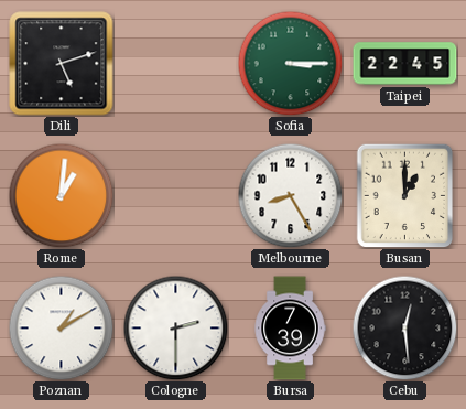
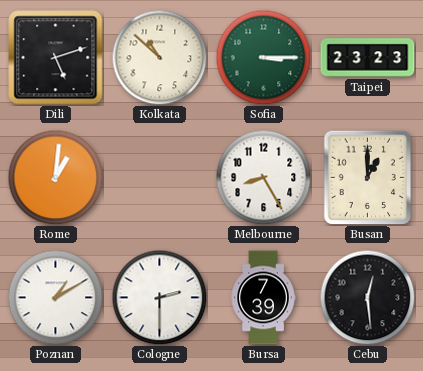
Kolkata: none -> 10:52
Taipei: 22:45 -> 23:23
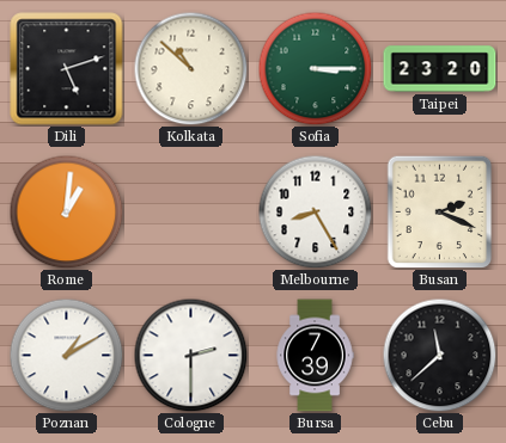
Taipei: 23:23 -> 23:20
Busan: 1:00 -> 2:19
Cebu: 12:29 -> 11:38
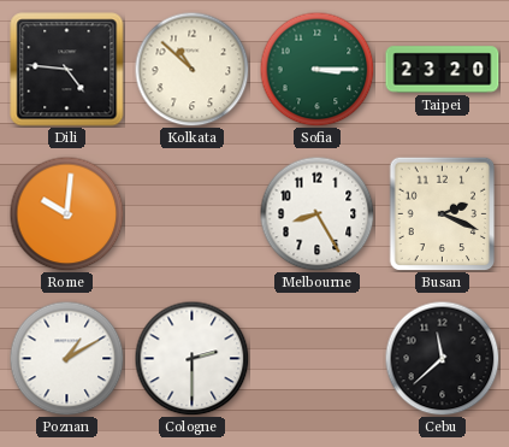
Dili: 5:12 -> 4:46
Rome: 1:01 -> 10:01
Bursa: 7:39 -> none
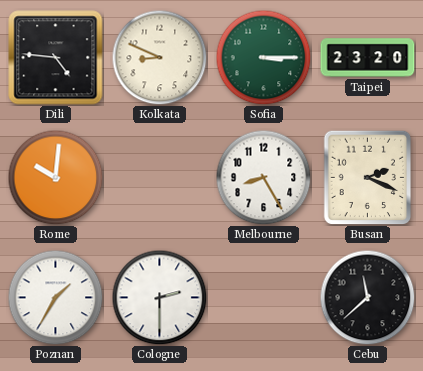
Kolkata: 10:52 -> 8:49
Poznan: 1:10 -> 1:35
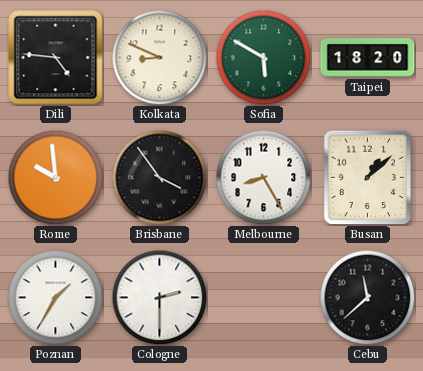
Sofia: 3:15 -> 5:50
Taipei: 23:20 -> 18:20
Rome: 10:01 -> 9:59
Brisbane: none -> 3:54
Busan: 2:19 -> 1:08
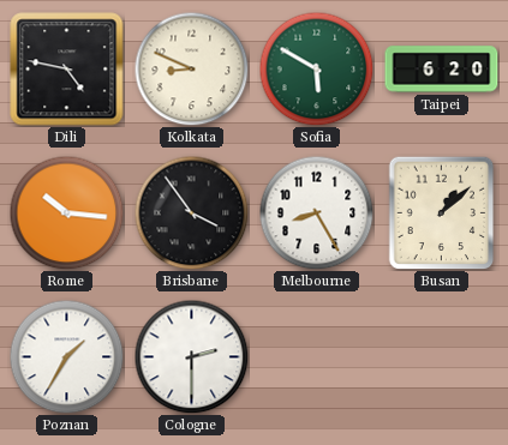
Dili: 4:46 -> 4:47
Taipei: 18:20 -> 6:20
Rome: 9:59 -> 10:16
Cebu: 11:38 -> none
